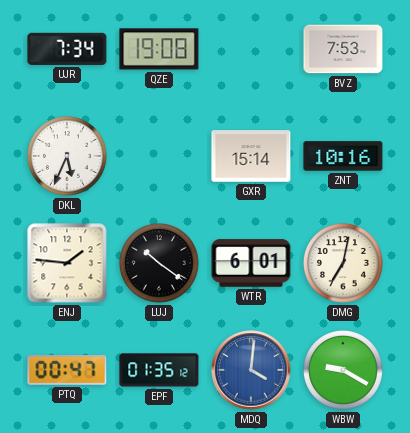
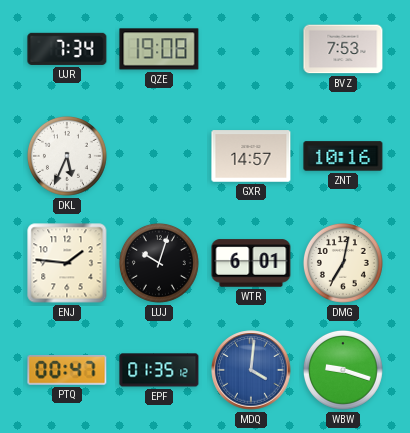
GXR: 15:14 -> 14:57
LUJ: 10:21 -> 10:03
WBW: 9:20 -> 9:18
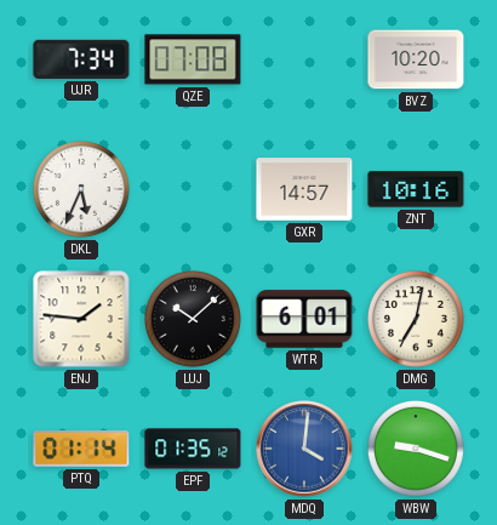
QZE: 19:08 -> 07:08
BVZ: 7:53 -> 10:20
LUJ: 10:03 -> 10:08
PTQ: 00:47 -> 01:14
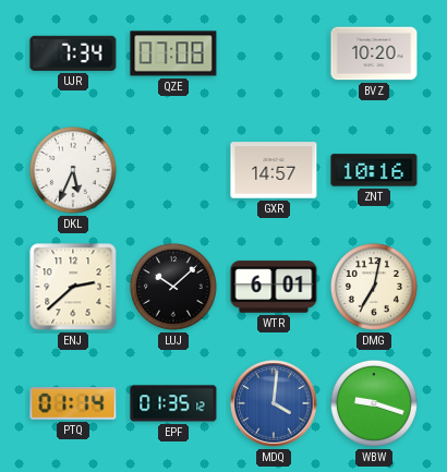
ENJ: 1:46 -> 2:38
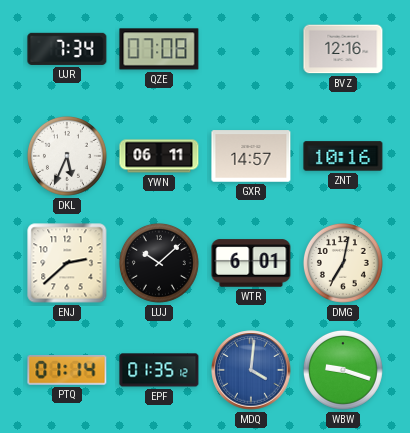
BVZ: 10:20 -> 12:16
YWN: none -> 06:11
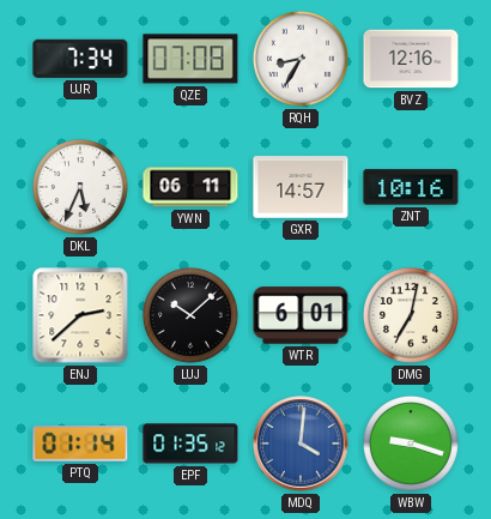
RQH: none -> 8:35
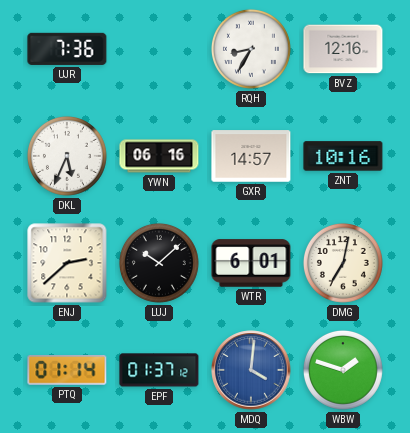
UJR: 7:34 -> 7:36
QZE: 07:08 -> none
YWN: 06:11 -> 06:16
EPF: 01:35 -> 01:37
WBW: 9:18 -> 1:48
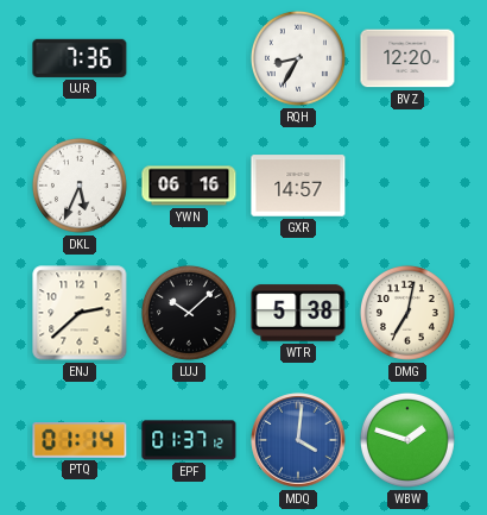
BVZ: 12:16 -> 12:20
ZNT: 10:16 -> none
WTR: 6:01 -> 5:38
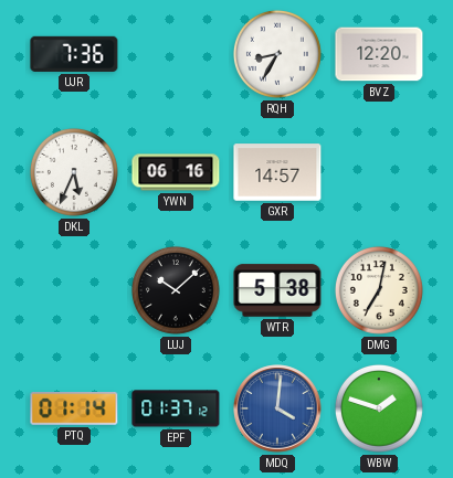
ENJ: 2:38 -> none
